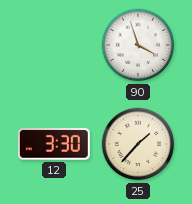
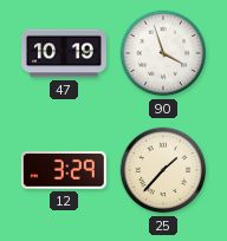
47: none -> 10:19
12: 3:30 -> 3:29
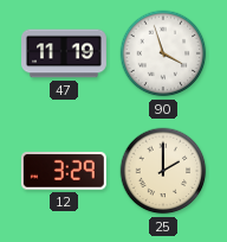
47: 10:19 -> 11:19
25: 1:37 -> 2:00
